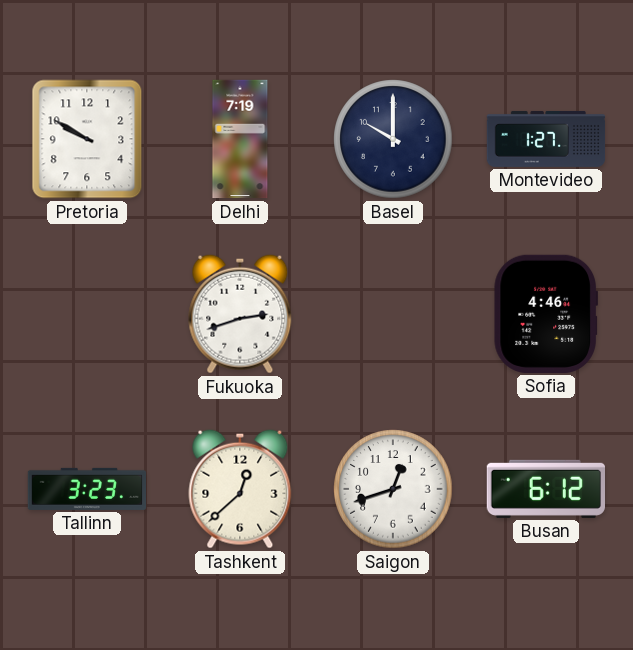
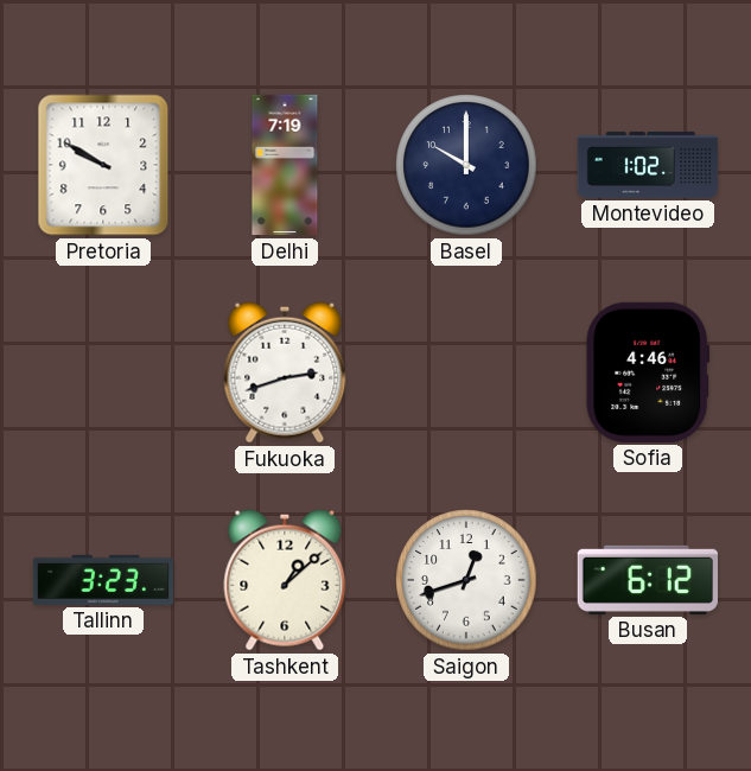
Montevideo: 1:27 -> 1:02
Tashkent: 12:38 -> 1:08
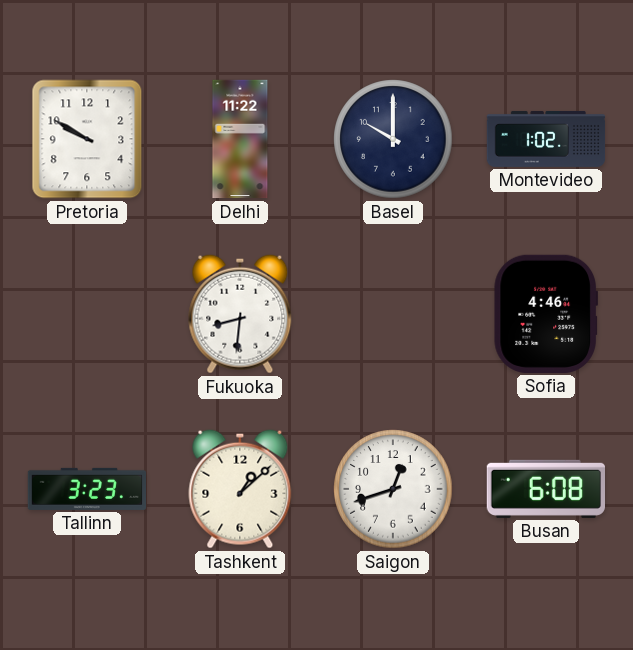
Delhi: 7:19 -> 11:22
Fukuoka: 2:42 -> 8:31
Busan: 6:12 -> 6:08
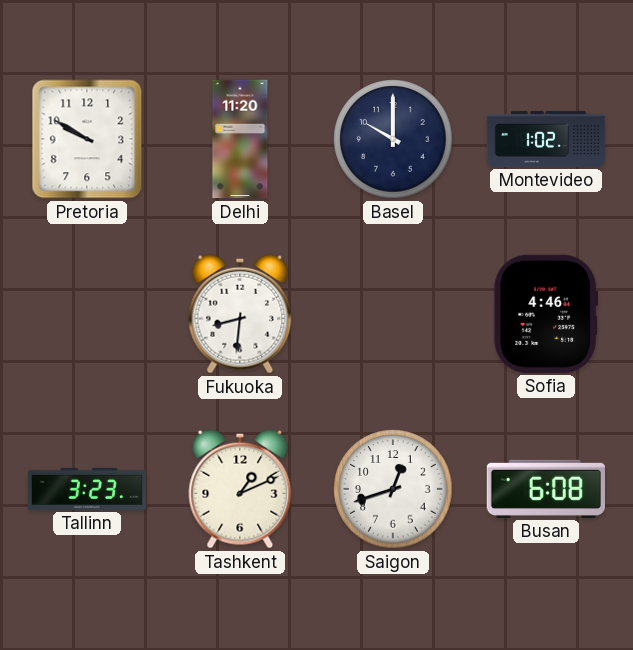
Delhi: 11:22 -> 11:20
Tashkent: 1:08 -> 1:11
